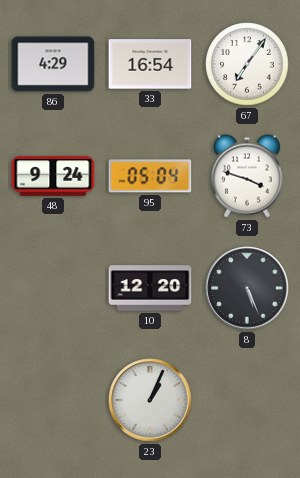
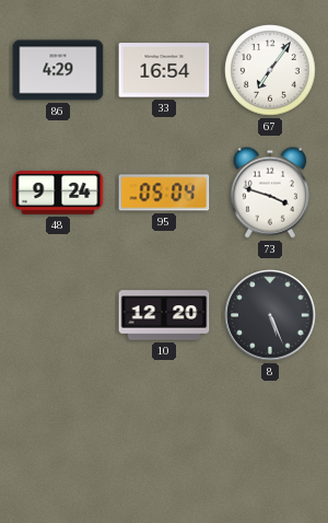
23: 1:04 -> none
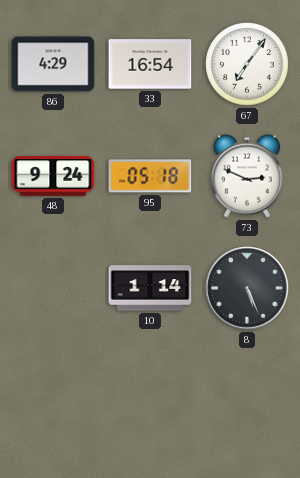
95: 05:04 -> 05:18
73: 3:48 -> 2:49
10: 12:20 -> 1:14
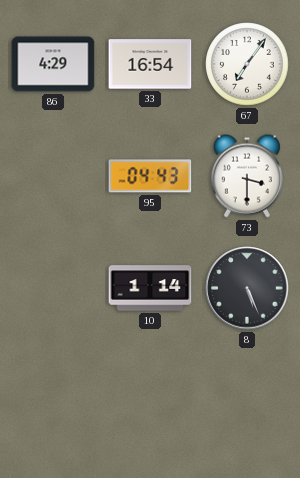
48: 9:24 -> none
95: 05:18 -> 04:43
73: 2:49 -> 3:30
